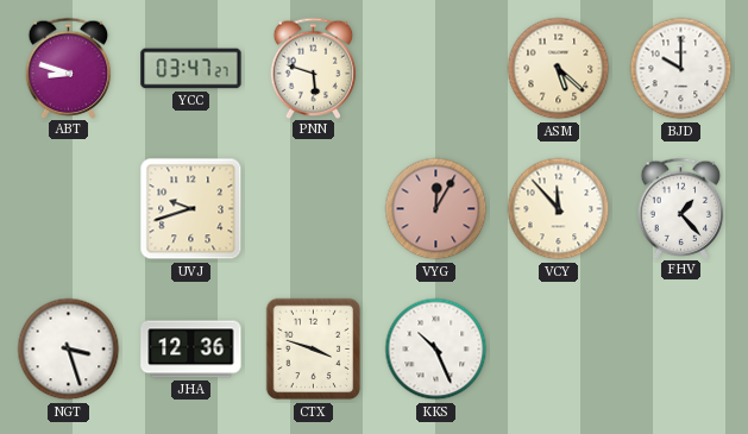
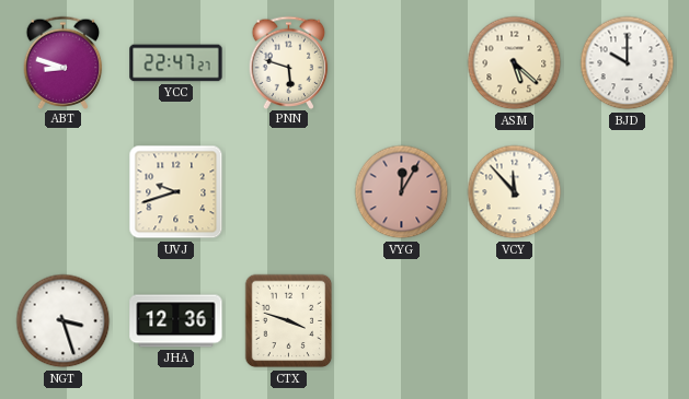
YCC: 03:47 -> 22:47
FHV: 1:23 -> none
KKS: 10:26 -> none
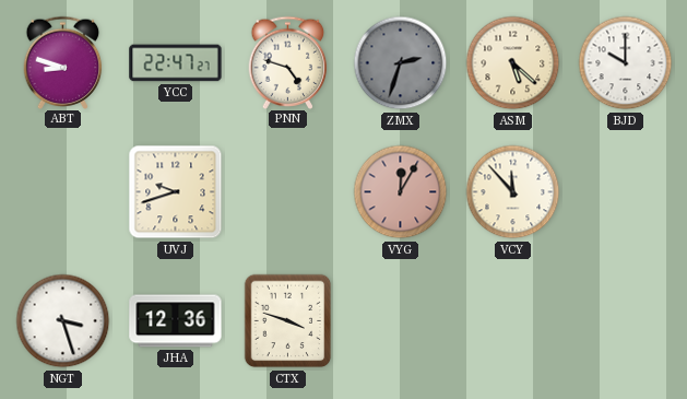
PNN: 5:48 -> 4:48
ZMX: none -> 2:33
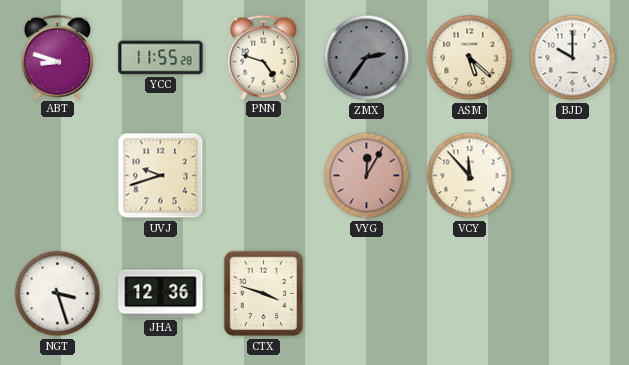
YCC: 22:47 -> 11:55
ZMX: 2:33 -> 2:36
